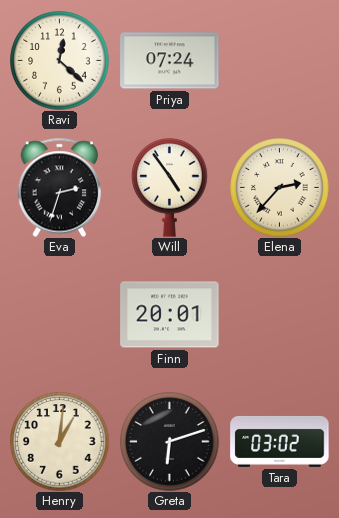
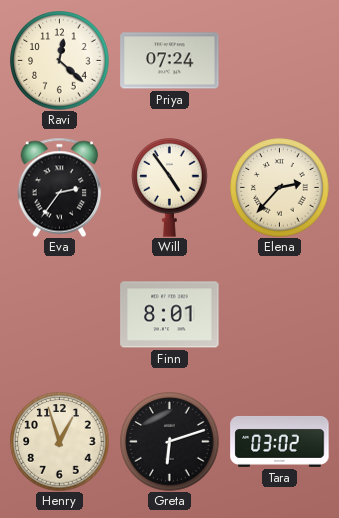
Eva: 2:33 -> 2:36
Finn: 20:01 -> 8:01
Henry: 1:01 -> 12:57
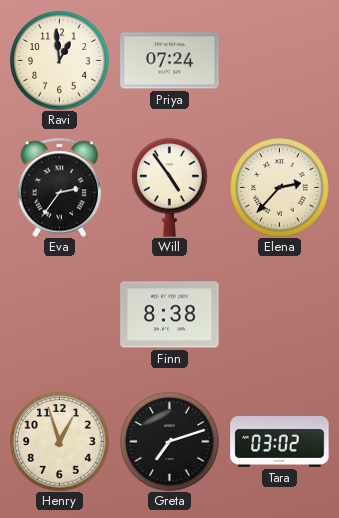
Ravi: 12:22 -> 12:59
Finn: 8:01 -> 8:38
Greta: 6:12 -> 7:12
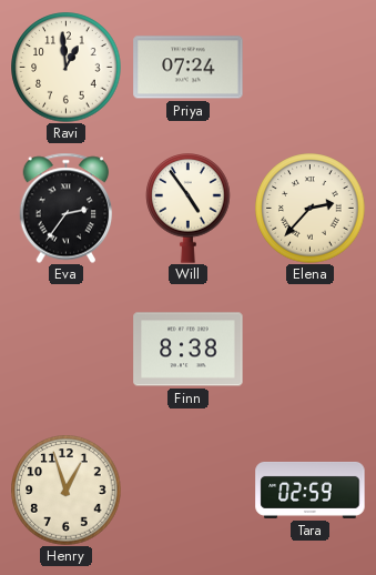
Greta: 7:12 -> none
Tara: 03:02 -> 02:59
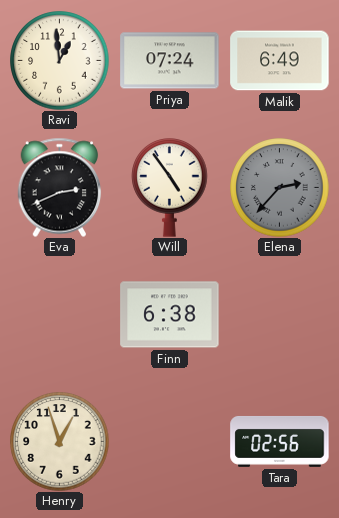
Malik: none -> 6:49
Eva: 2:36 -> 2:41
Elena dial: cream -> grey
Finn: 8:38 -> 6:38
Tara: 02:59 -> 02:56
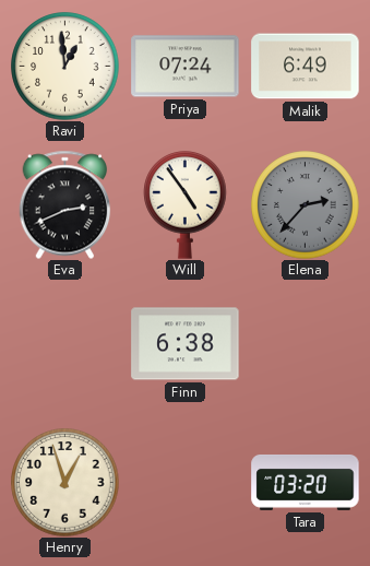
Tara: 02:56 -> 03:20
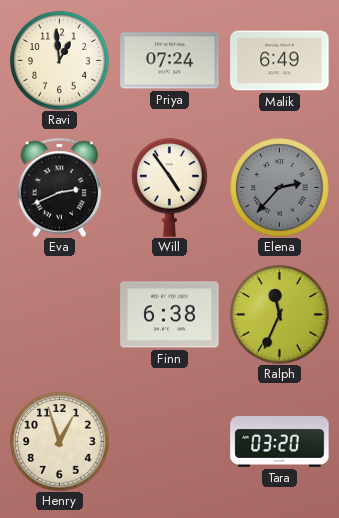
Ralph: none -> 11:34
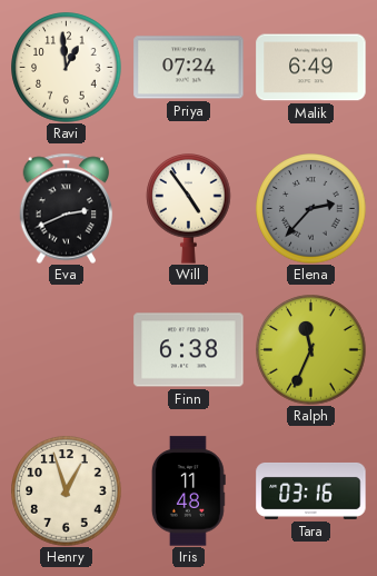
Iris: none -> 11:48
Tara: 03:20 -> 03:16
